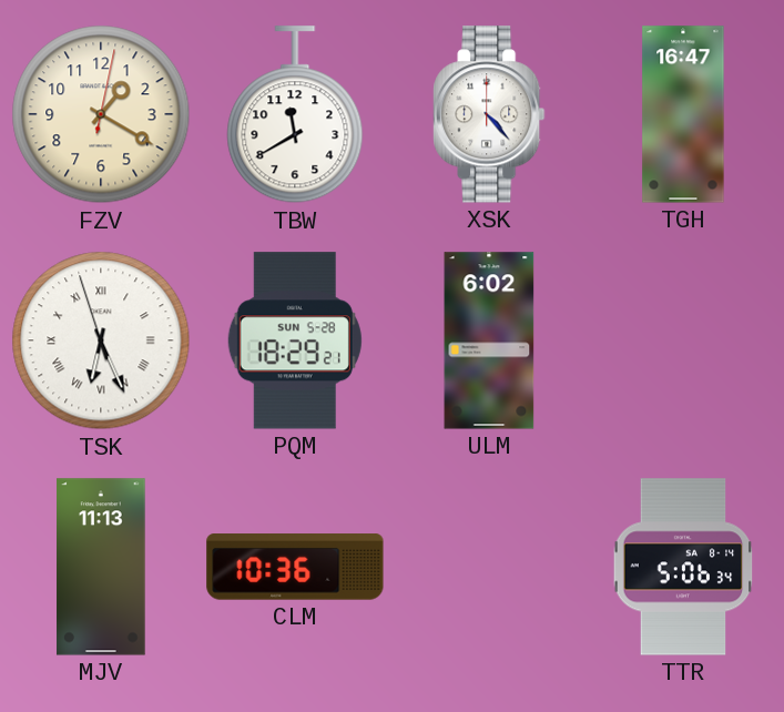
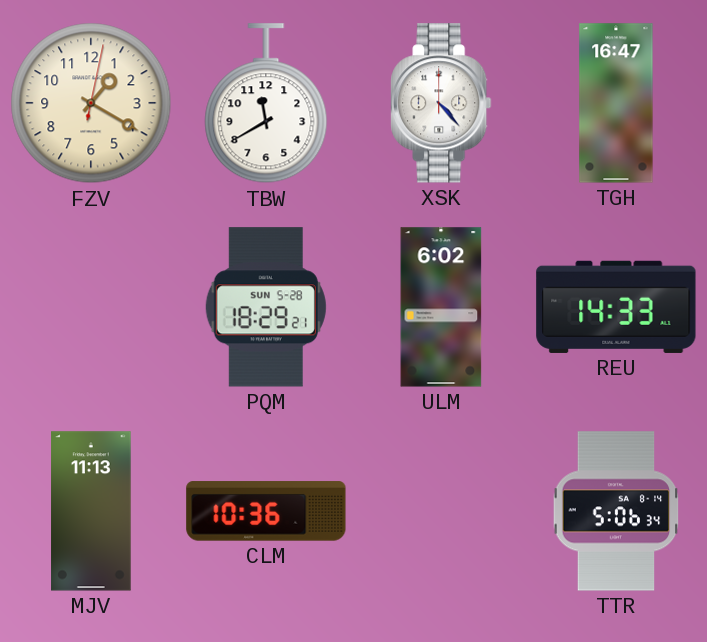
TSK: 6:25 -> none
REU: none -> 14:33
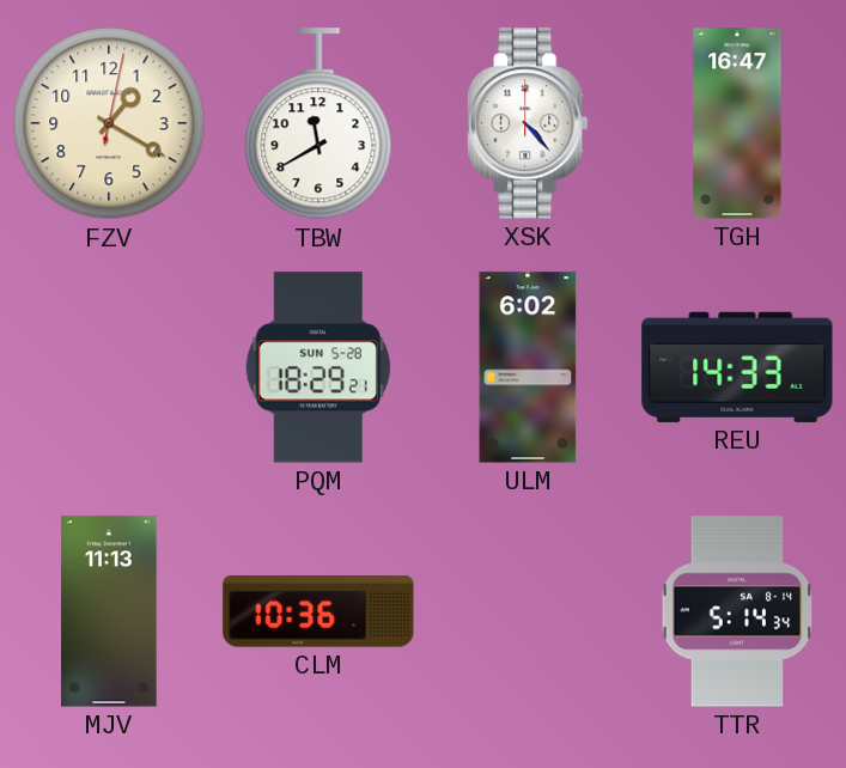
TTR: 5:06 -> 5:14
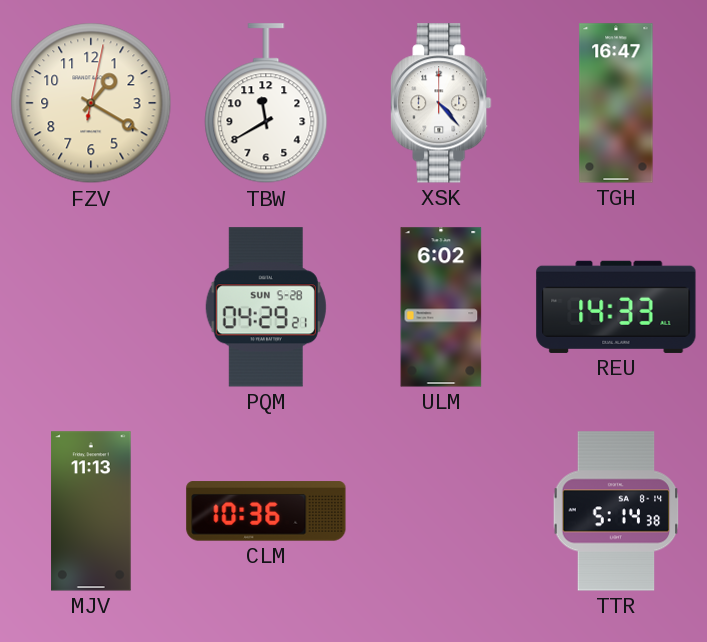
PQM: 18:29 -> 04:29
TTR: 5:14:34 -> 5:14:38
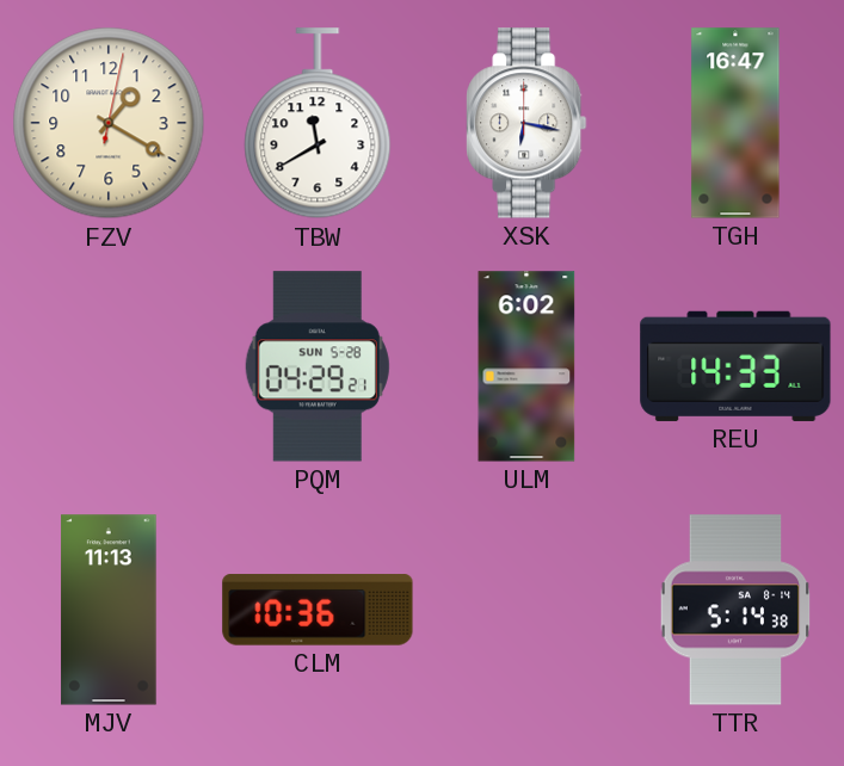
XSK: 4:23 -> 6:17
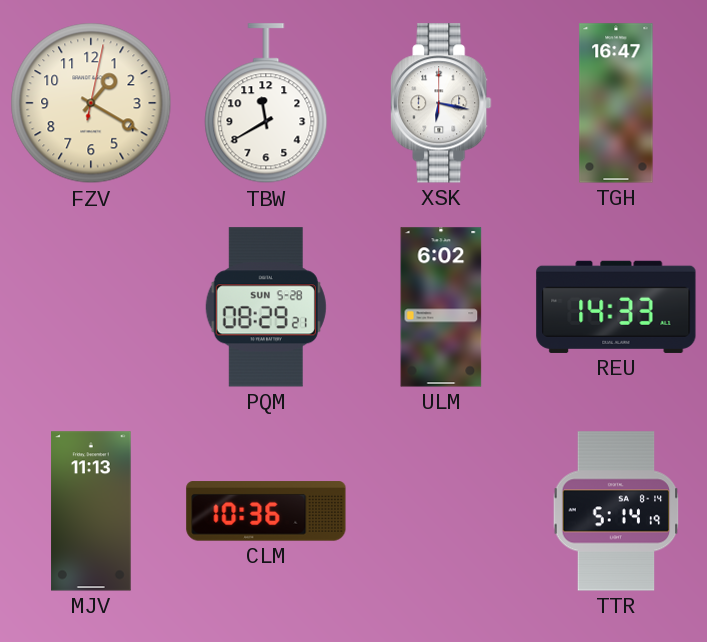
PQM: 04:29 -> 08:29
TTR: 5:14:38 -> 5:14:19
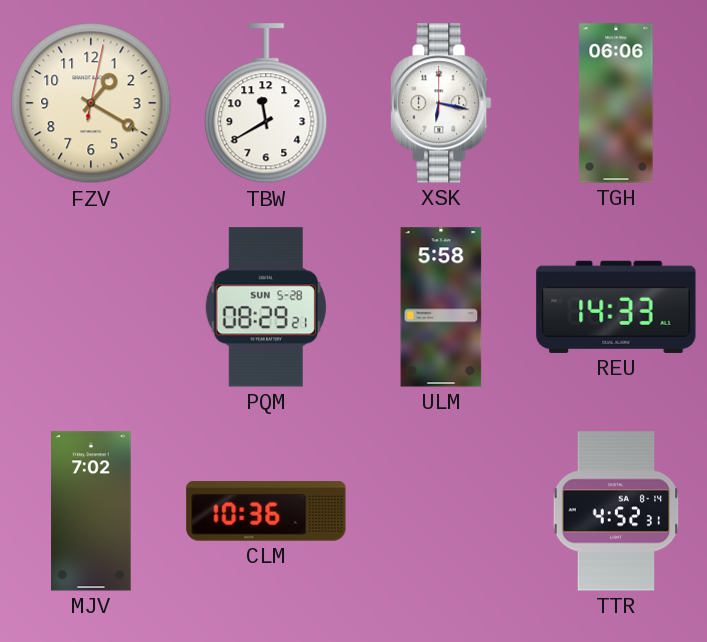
TGH: 16:47 -> 06:06
ULM: 6:02 -> 5:58
MJV: 11:13 -> 7:02
TTR: 5:14 -> 4:52
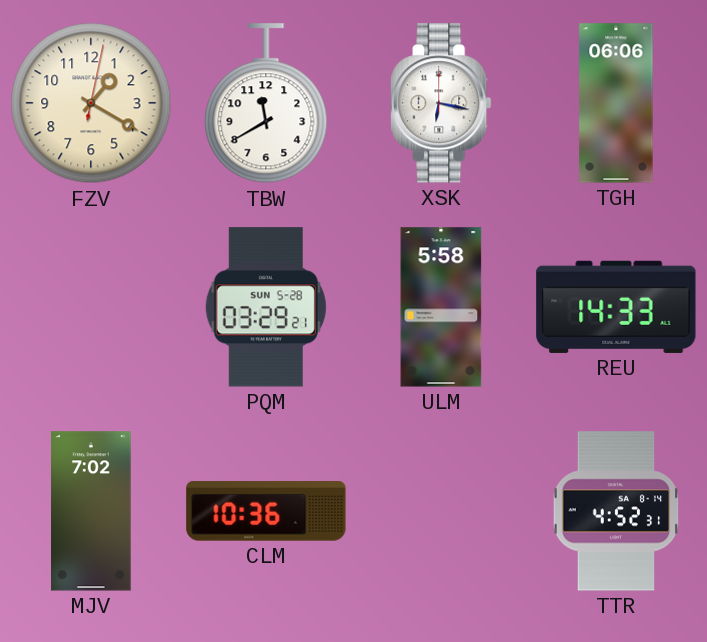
PQM: 08:29 -> 03:29
